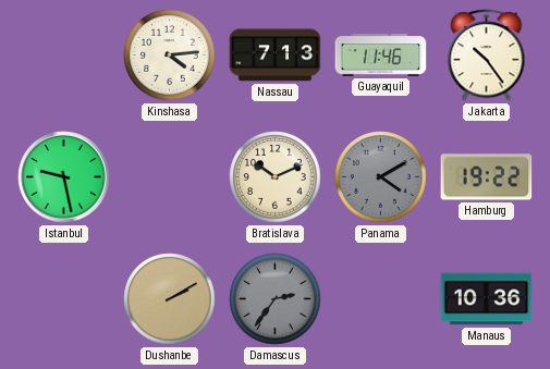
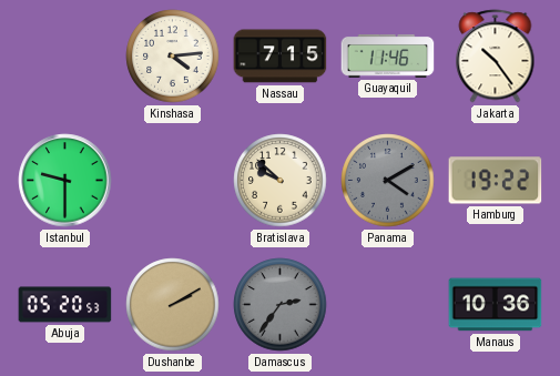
Nassau: 7:13 -> 7:15
Istanbul: 9:28 -> 9:30
Bratislava: 10:11 -> 9:52
Abuja: none -> 05:20
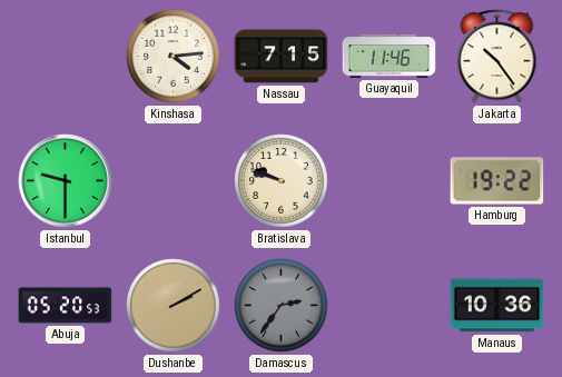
Bratislava: 9:52 -> 9:48
Panama: 4:10 -> none
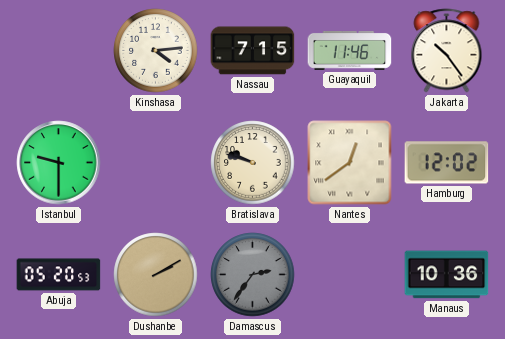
Nantes: none -> 12:39
Hamburg: 19:22 -> 12:02
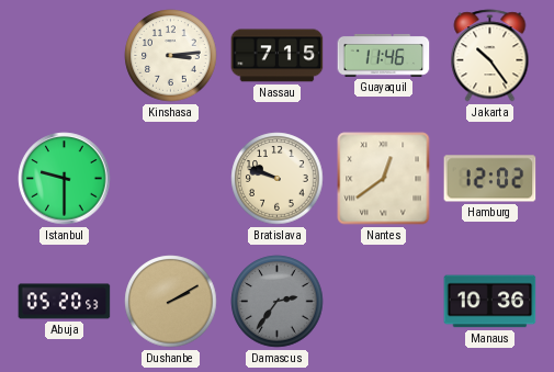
Kinshasa: 4:14 -> 3:14
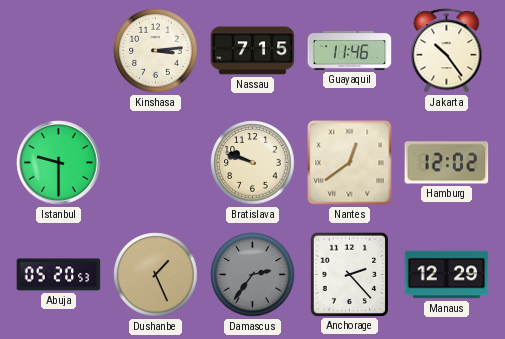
Dushanbe: 2:10 -> 1:26
Anchorage: none -> 2:23
Manaus: 10:36 -> 12:29
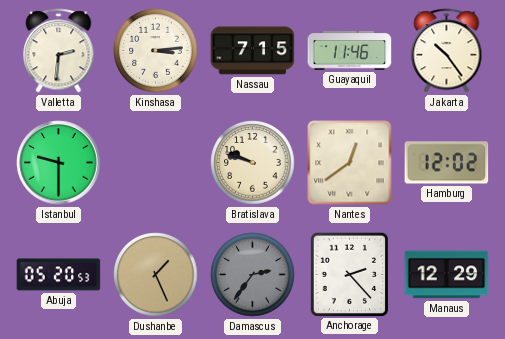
Valletta: none -> 2:31
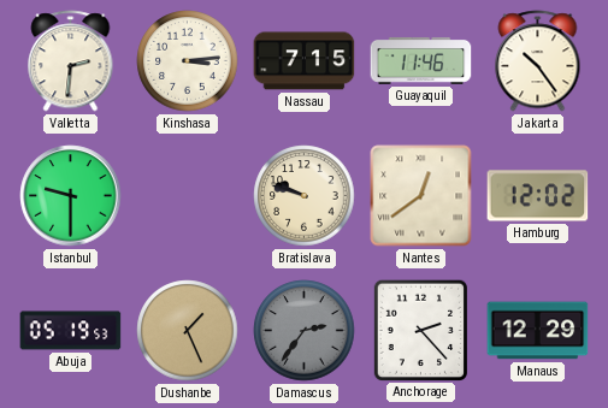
Abuja: 05:20 -> 05:19
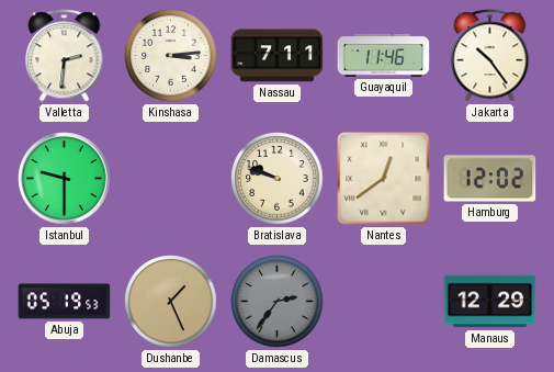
Nassau: 7:15 -> 7:11
Anchorage: 2:23 -> none
